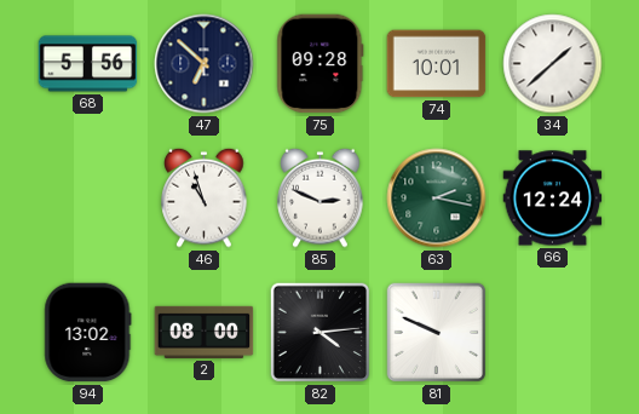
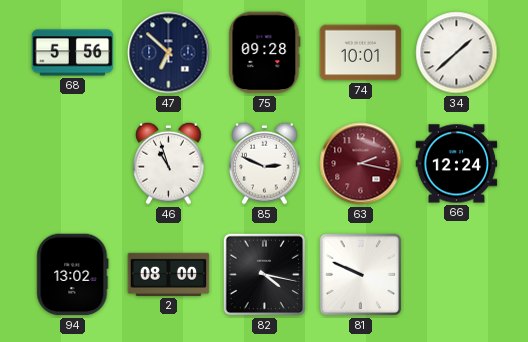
63 dial: green -> burgundy
82: 4:14 -> 4:17
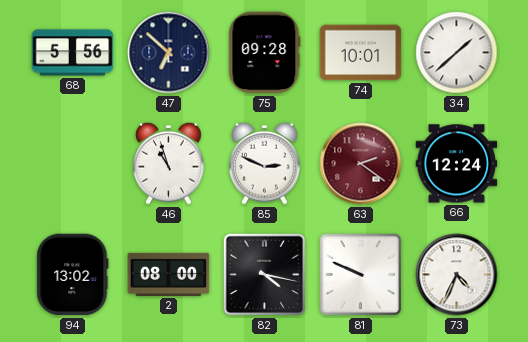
63: 2:17 -> 2:21
73: none -> 4:34
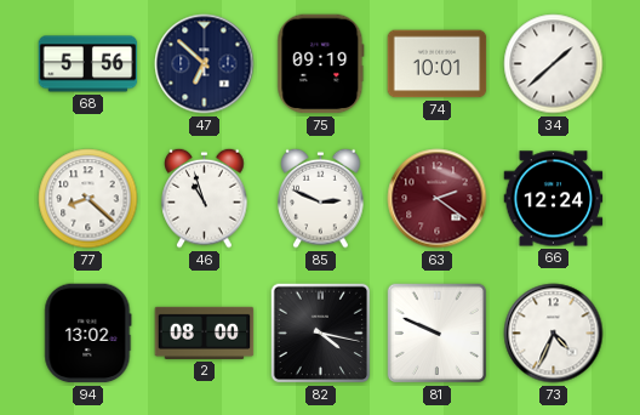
75: 09:28 -> 09:19
77: none -> 8:22
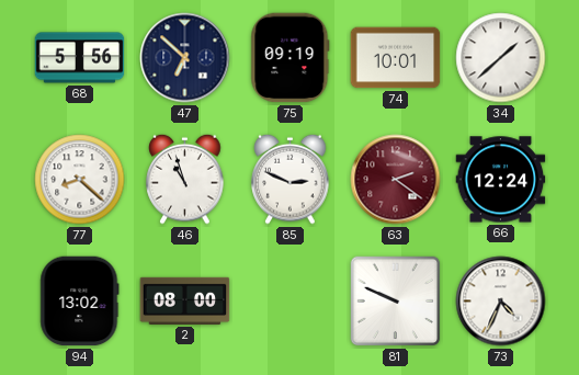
82: 4:17 -> none
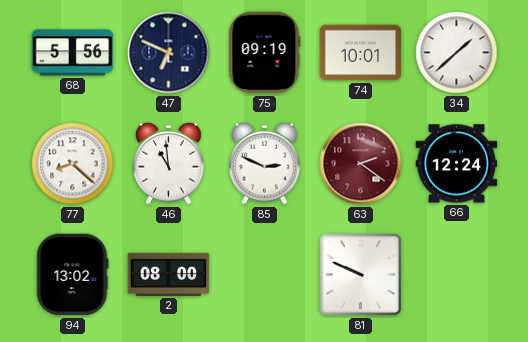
47: 6:52 -> 6:49
46: 10:57 -> 10:59
73: 4:34 -> none
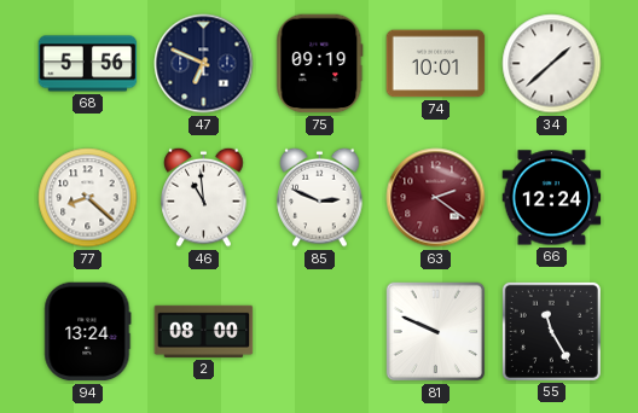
94: 13:02 -> 13:24
55: none -> 11:25
